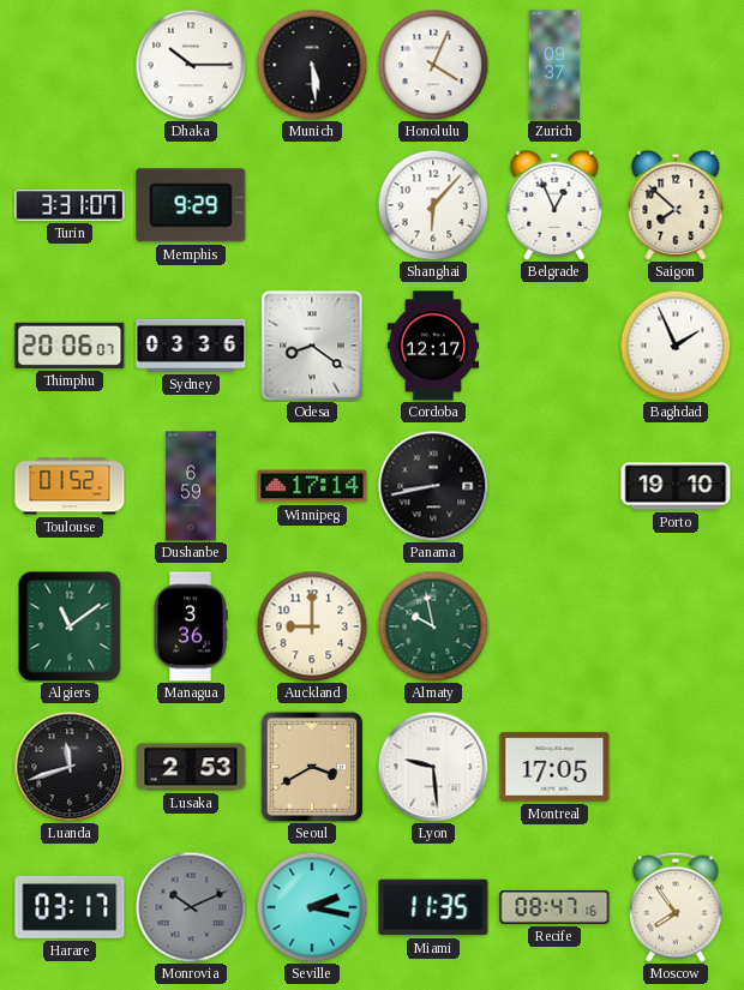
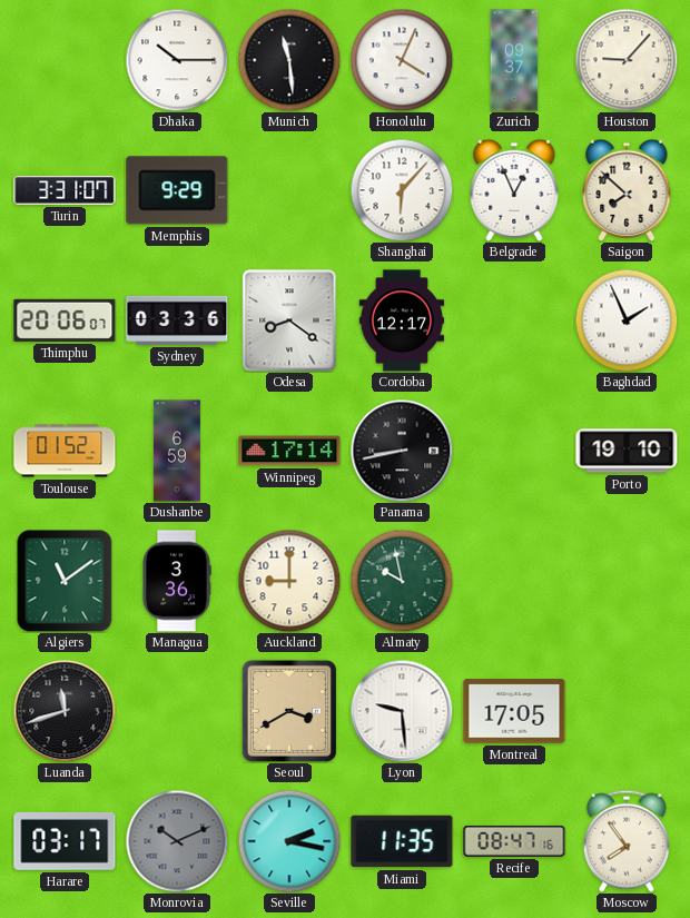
Munich: 5:29 -> 11:29
Houston: none -> 9:07
Lusaka: 2:53 -> none
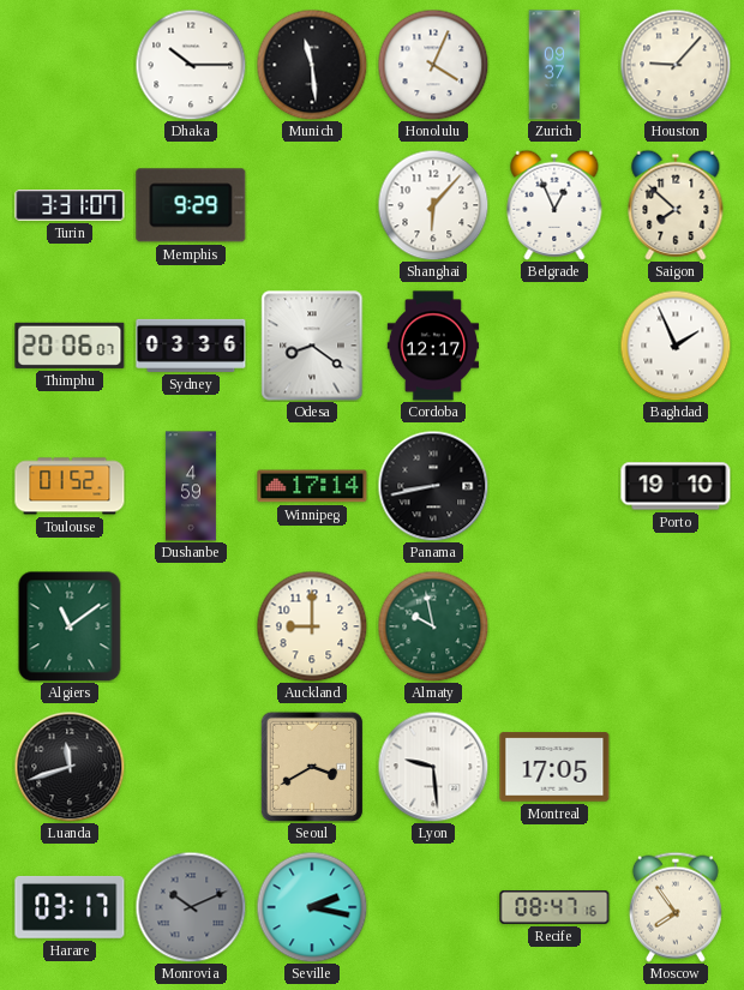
Dushanbe: 6:59 -> 4:59
Managua: 3:36 -> none
Miami: 11:35 -> none
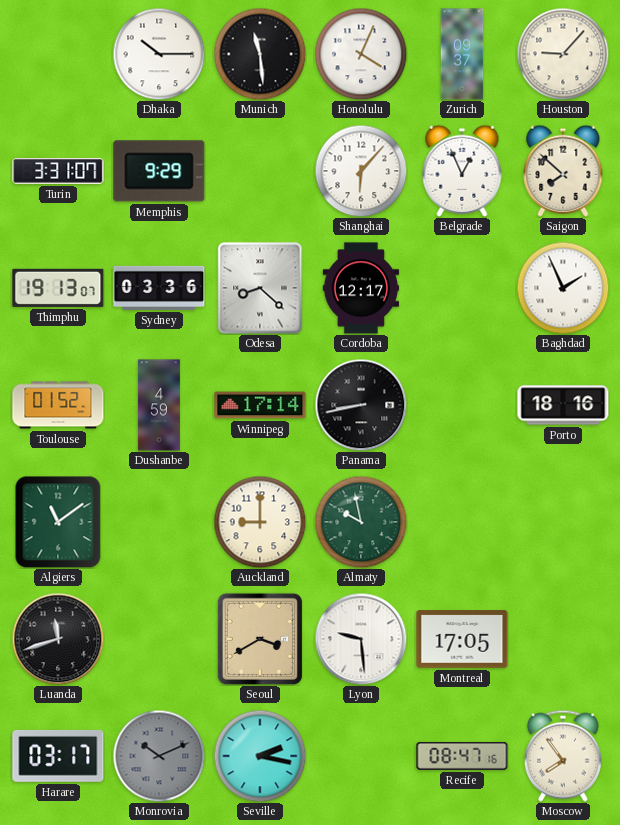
Thimphu: 20:06 -> 19:13
Odesa: 8:21 -> 8:22
Porto: 19:10 -> 18:16
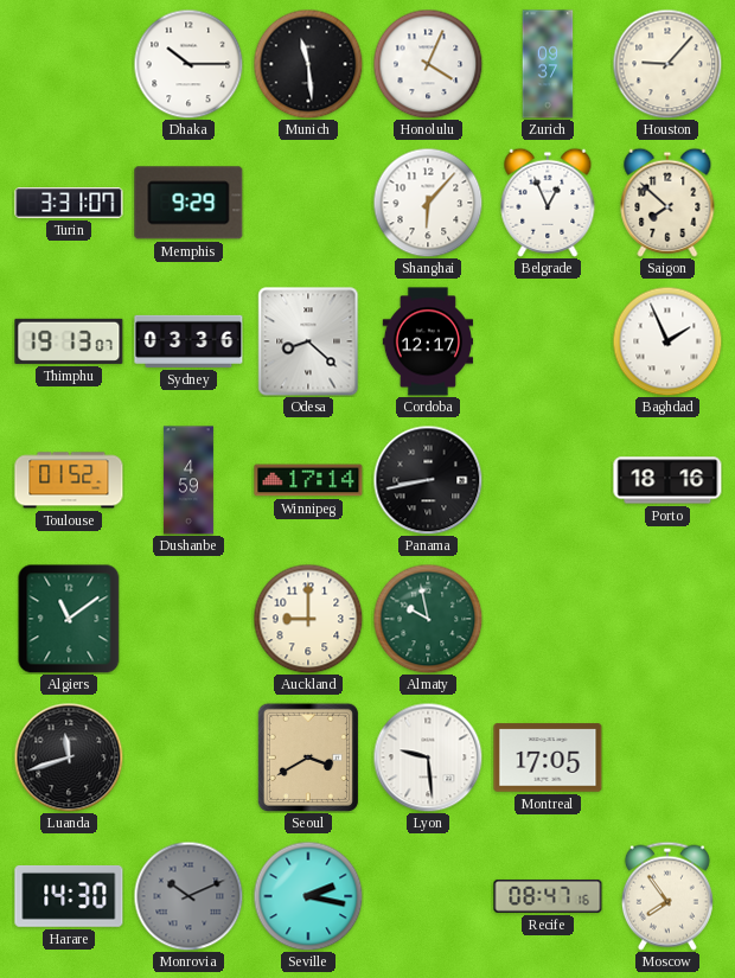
Harare: 03:17 -> 14:30
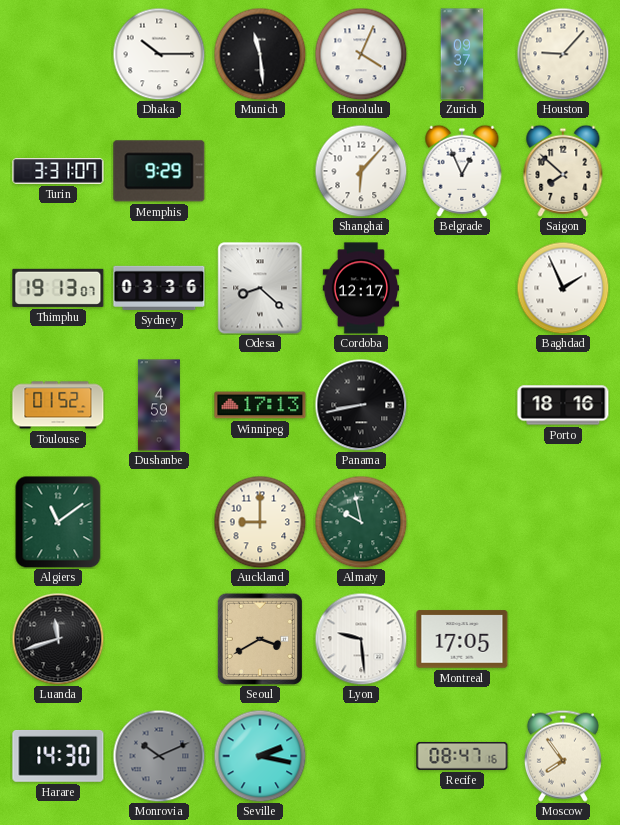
Winnipeg: 17:14 -> 17:13
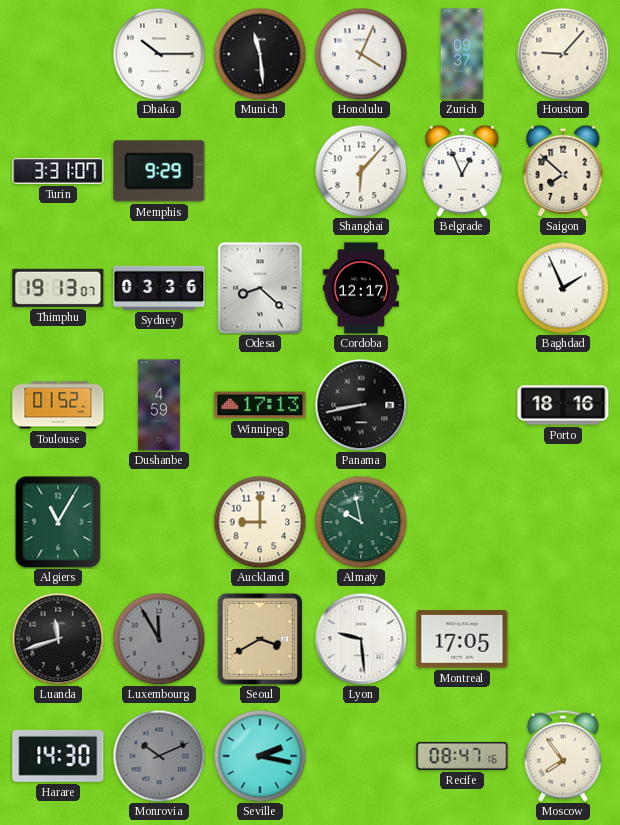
Algiers: 11:09 -> 11:05
Luxembourg: none -> 11:55
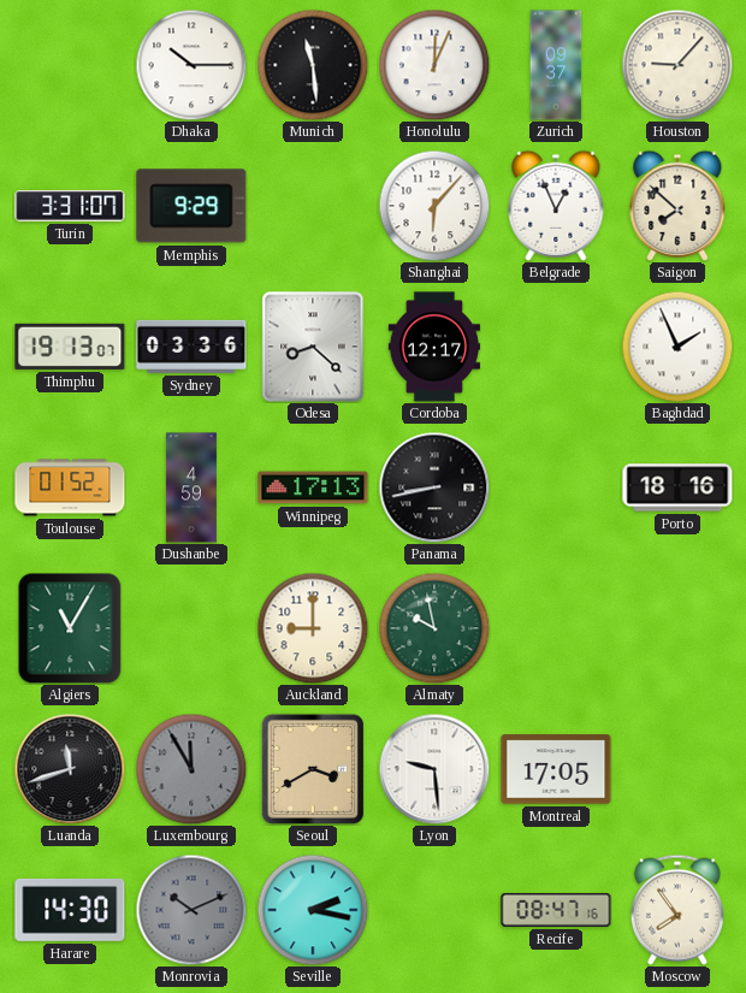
Honolulu: 4:04 -> 12:04
